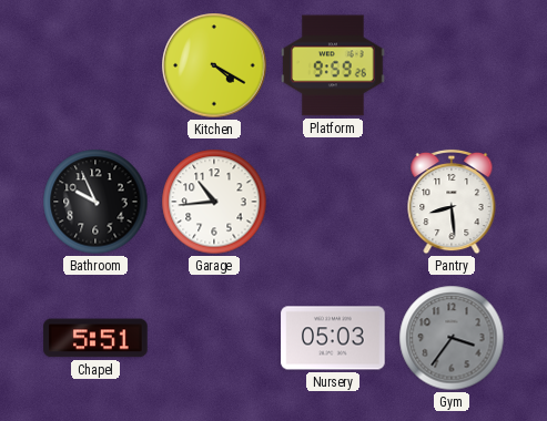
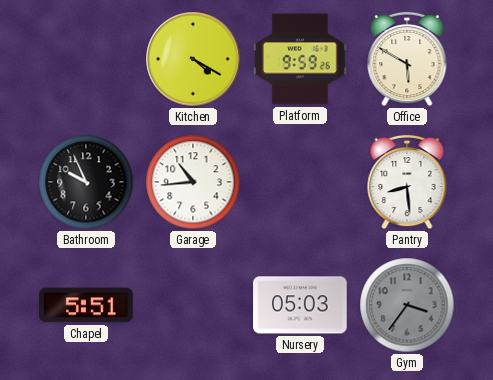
Office: none -> 5:50
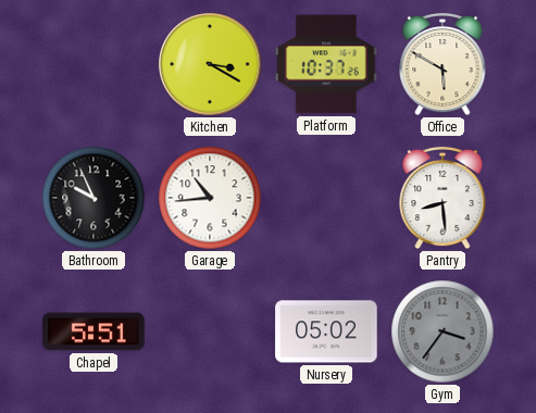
Kitchen: 4:20 -> 3:20
Platform: 9:59 -> 10:37
Nursery: 05:03 -> 05:02
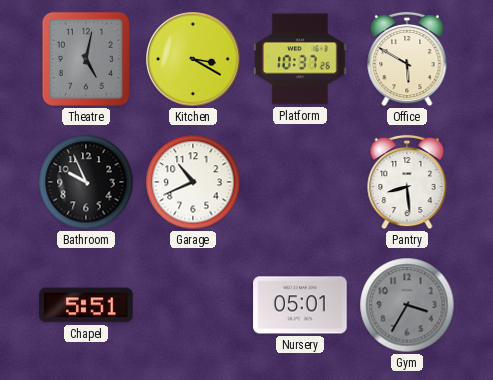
Theatre: none -> 5:02
Garage: 10:44 -> 10:41
Nursery: 05:02 -> 05:01
Gym: 3:36 -> 3:35
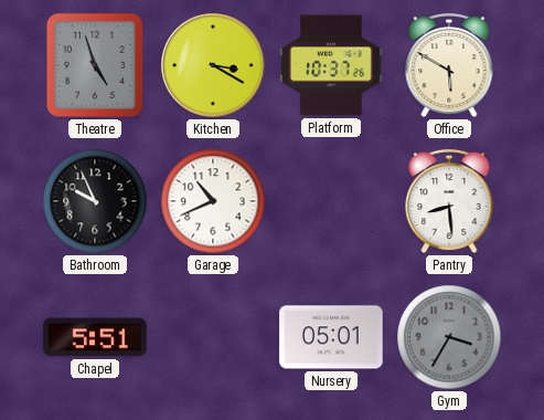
Theatre: 5:02 -> 4:57
